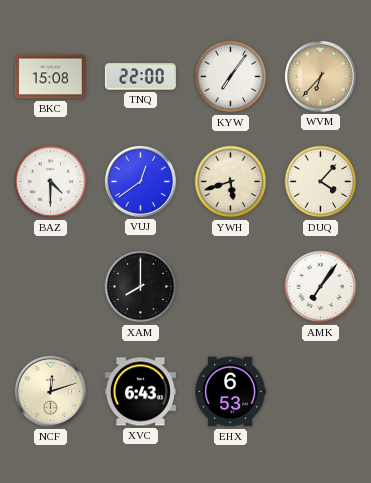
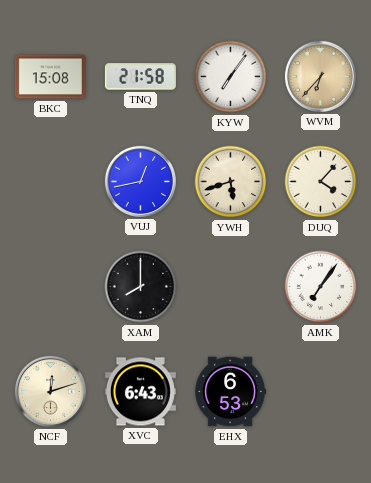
TNQ: 22:00 -> 21:58
BAZ: 4:30 -> none
VUJ: 12:39 -> 12:43
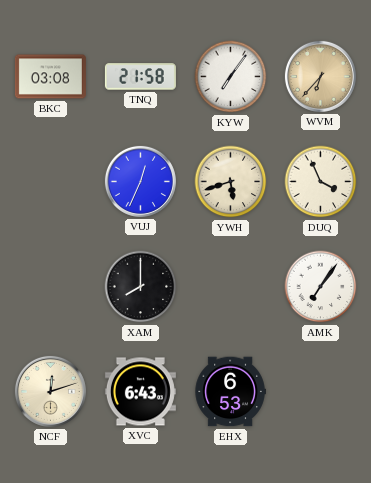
BKC: 15:08 -> 03:08
VUJ: 12:43 -> 12:34
DUQ: 4:07 -> 3:56
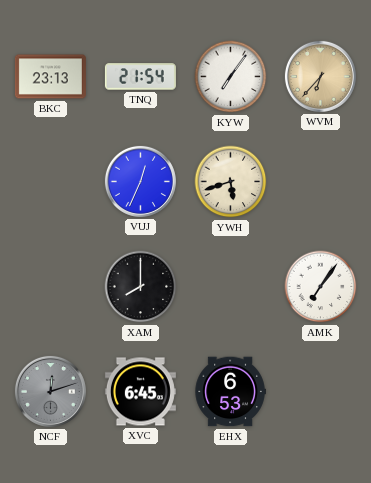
BKC: 03:08 -> 23:13
TNQ: 21:58 -> 21:54
DUQ: 3:56 -> none
NCF dial: cream -> grey
XVC: 6:43 -> 6:45
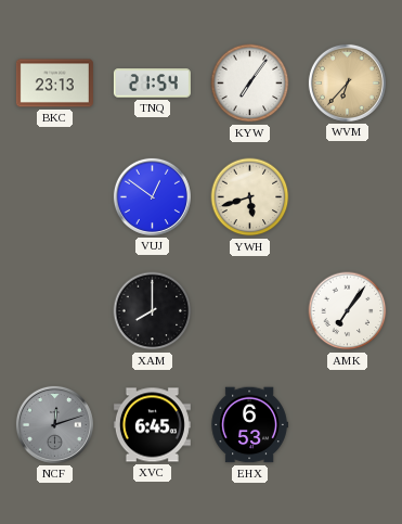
VUJ: 12:34 -> 12:51
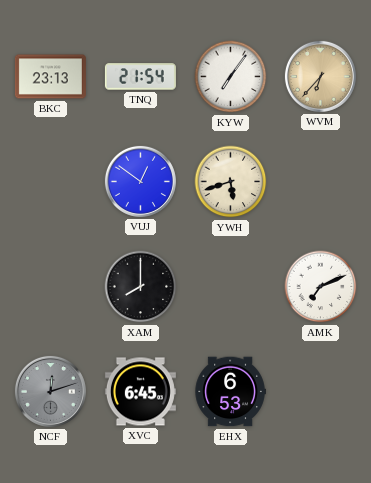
AMK: 7:06 -> 7:11
